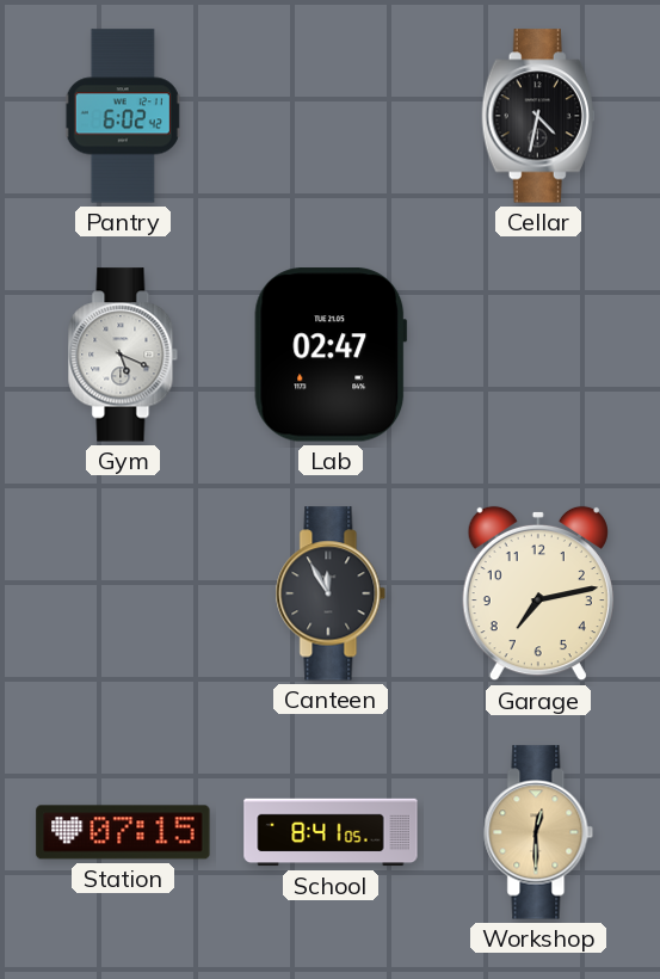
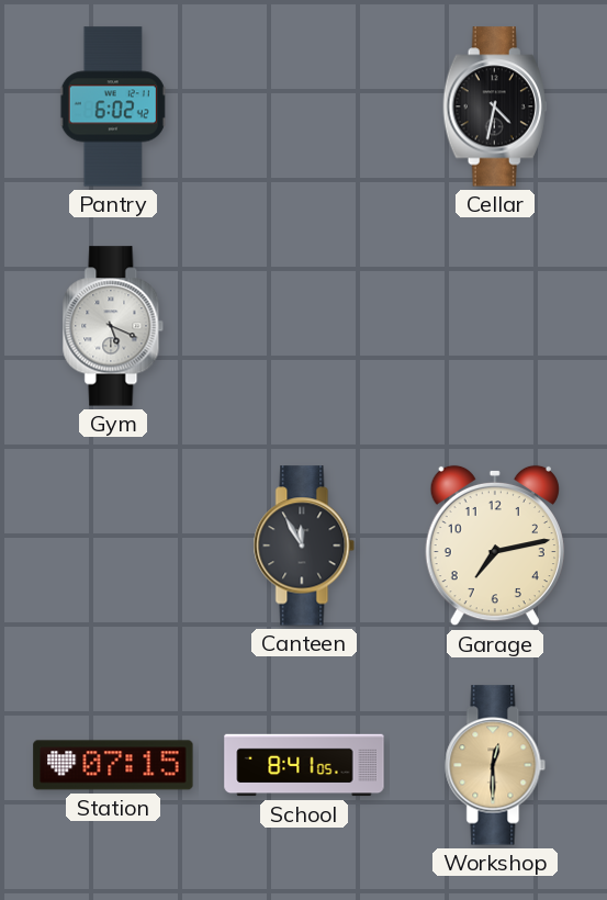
Lab: 02:47 -> none
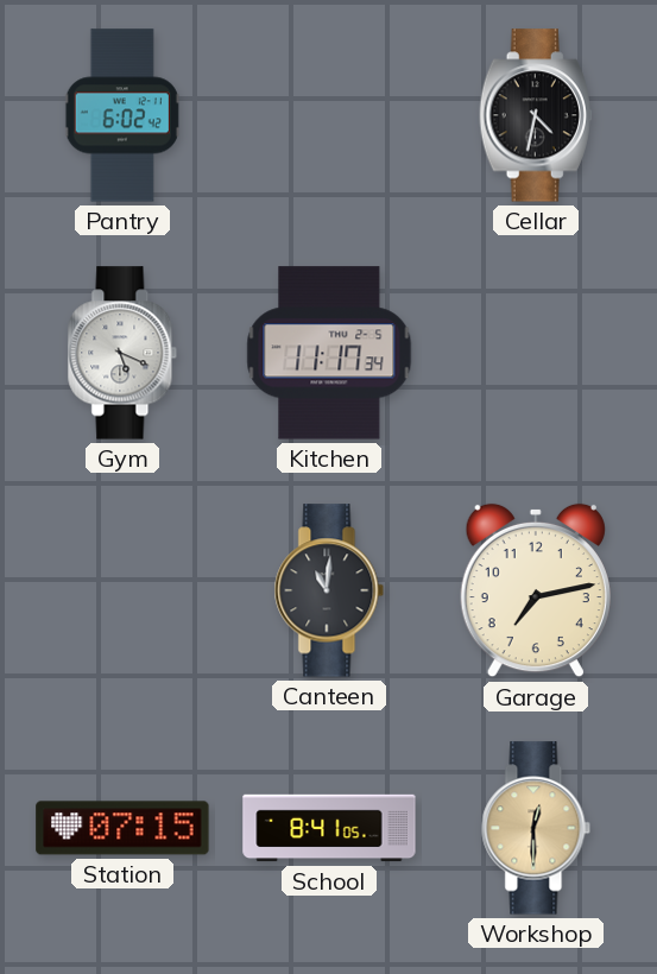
Kitchen: none -> 11:17
Canteen: 11:55 -> 11:01
